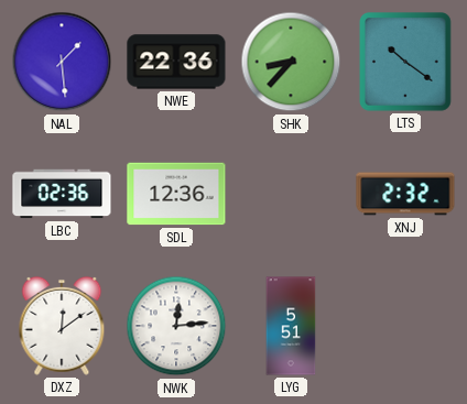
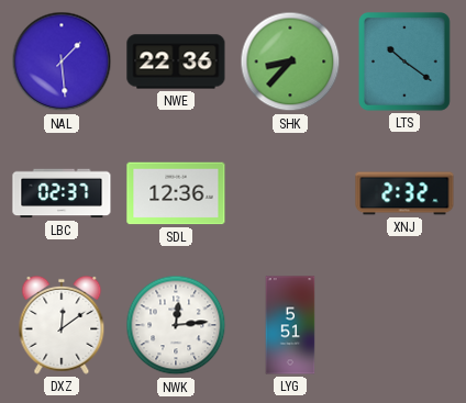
LBC: 02:36 -> 02:37
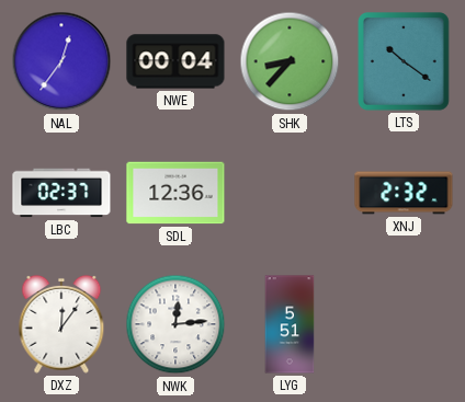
NAL: 1:29 -> 12:36
NWE: 22:36 -> 00:04
DXZ: 12:09 -> 12:06
